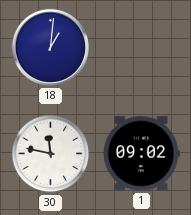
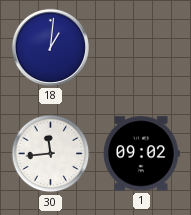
30: 11:47 -> 11:44
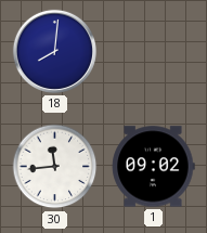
18: 1:01 -> 8:01
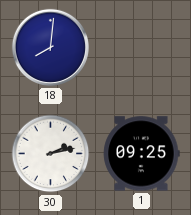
30: 11:44 -> 2:13
1: 09:02 -> 09:25
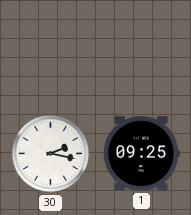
18: 8:01 -> none
30: 2:13 -> 2:17
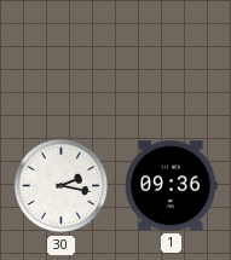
1: 09:25 -> 09:36
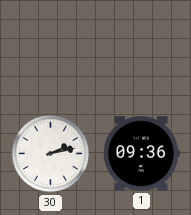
30: 2:17 -> 2:13
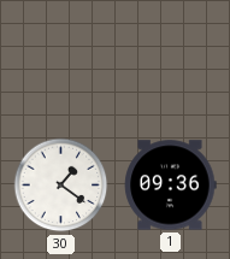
30: 2:13 -> 1:21
